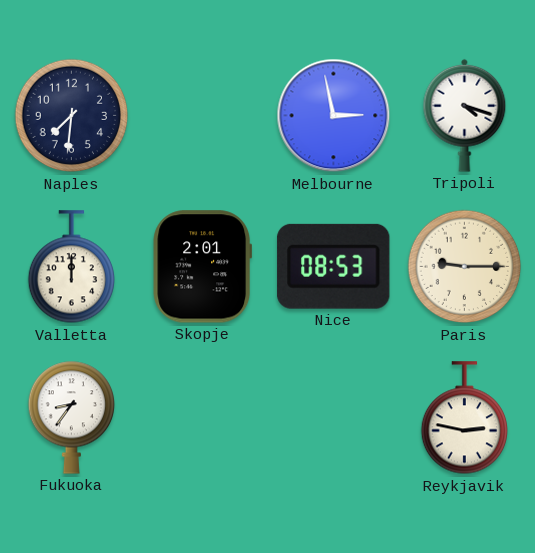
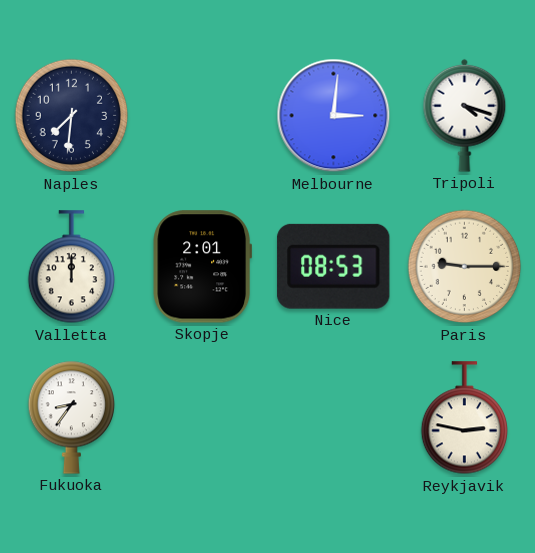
Melbourne: 2:58 -> 3:01
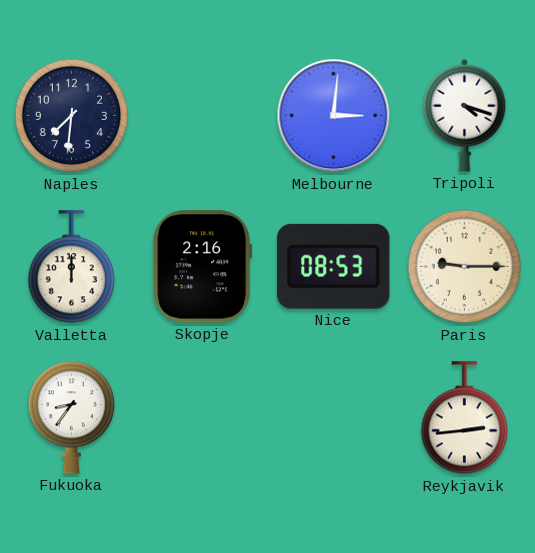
Skopje: 2:01 -> 2:16
Reykjavik: 2:47 -> 2:44
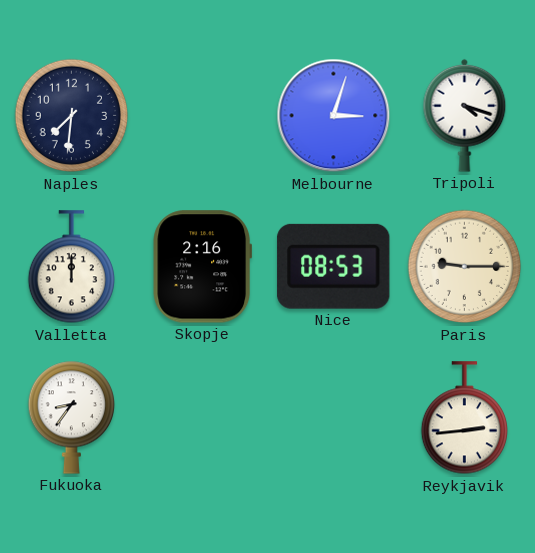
Melbourne: 3:01 -> 3:03
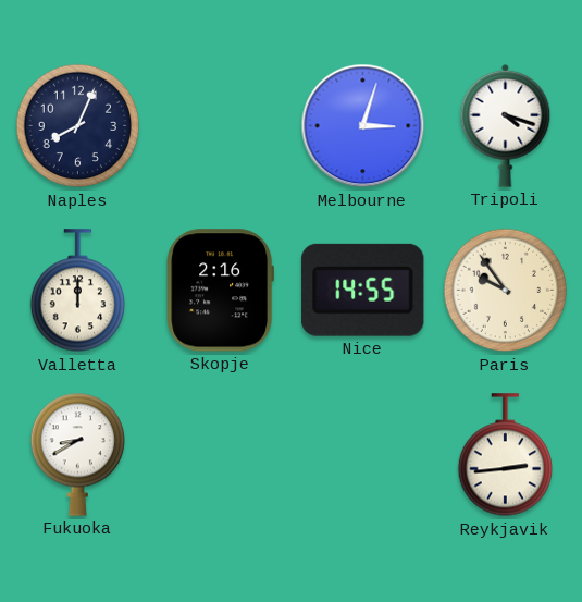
Naples: 7:31 -> 8:04
Nice: 08:53 -> 14:55
Paris: 9:15 -> 9:54
Fukuoka: 8:36 -> 8:40
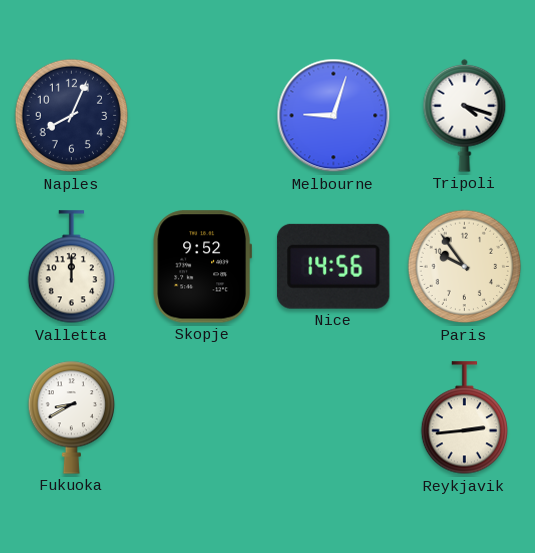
Melbourne: 3:03 -> 9:03
Skopje: 2:16 -> 9:52
Nice: 14:55 -> 14:56
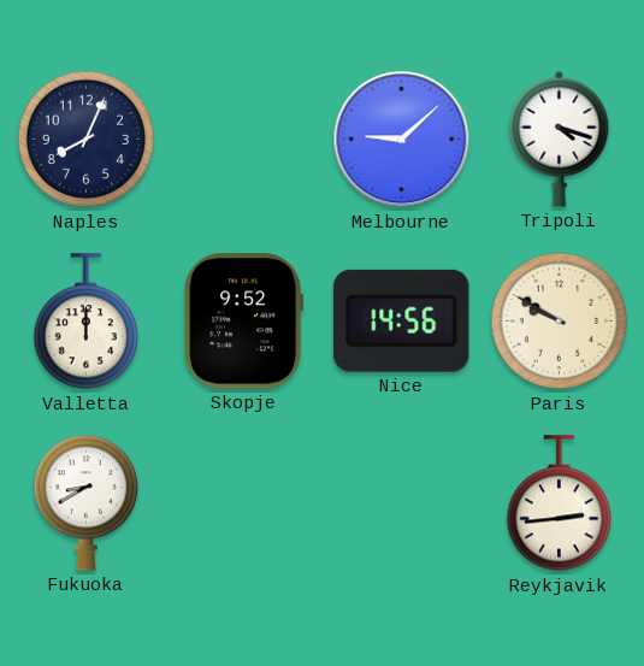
Melbourne: 9:03 -> 9:08
Paris: 9:54 -> 9:50
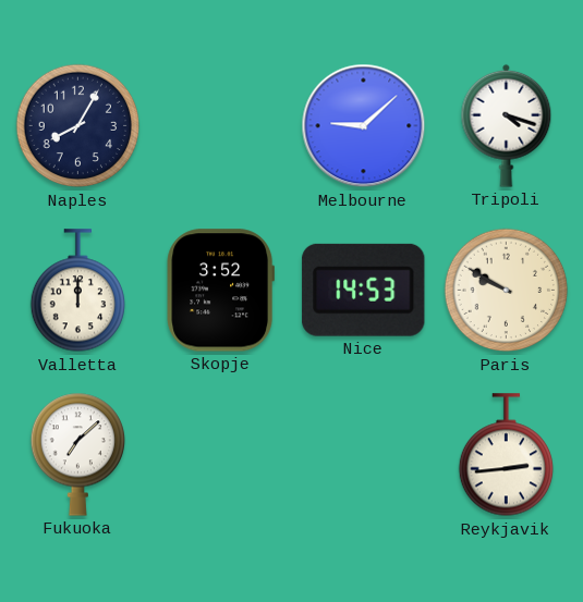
Naples: 8:04 -> 8:05
Skopje: 9:52 -> 3:52
Nice: 14:56 -> 14:53
Fukuoka: 8:40 -> 7:08
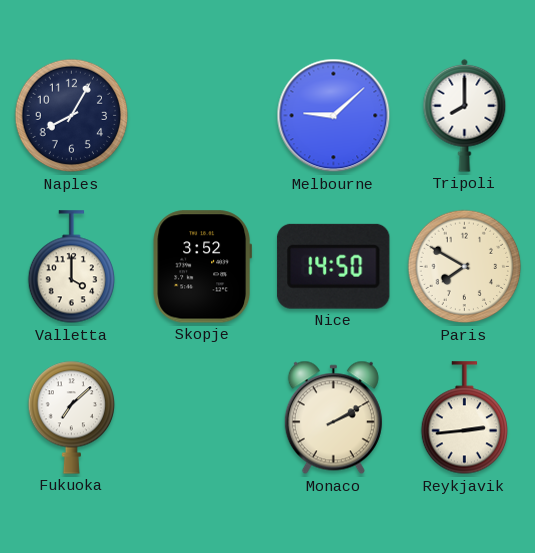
Tripoli: 4:18 -> 8:00
Valletta: 12:00 -> 4:00
Nice: 14:53 -> 14:50
Paris: 9:50 -> 7:50
Monaco: none -> 2:10
